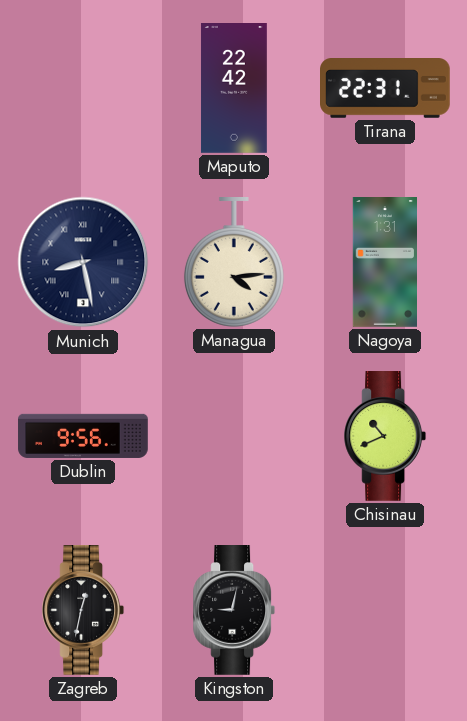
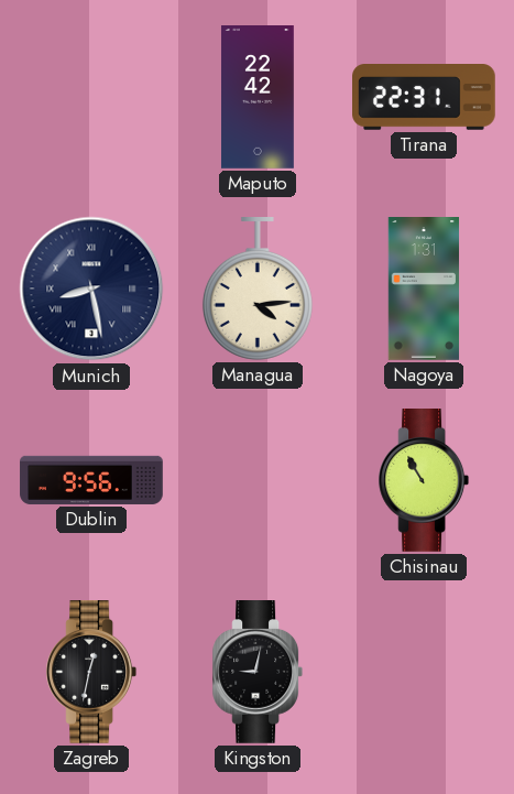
Chisinau: 10:41 -> 10:55
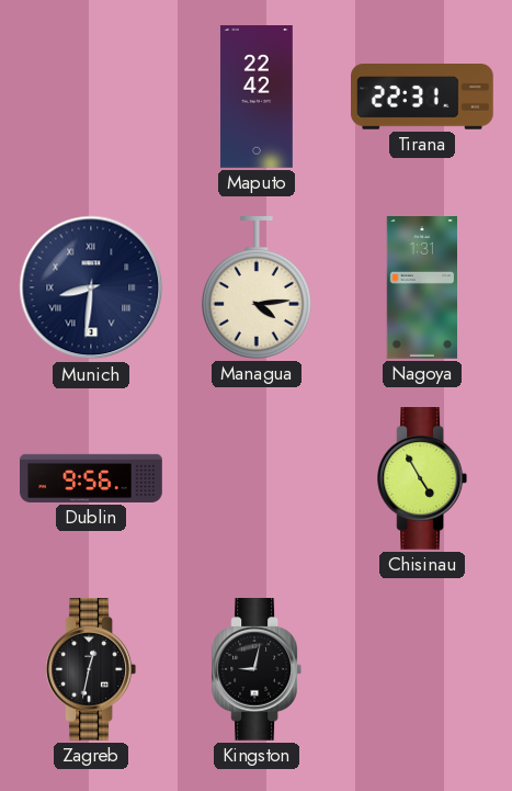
Munich: 8:28 -> 8:31
Chisinau: 10:55 -> 4:55
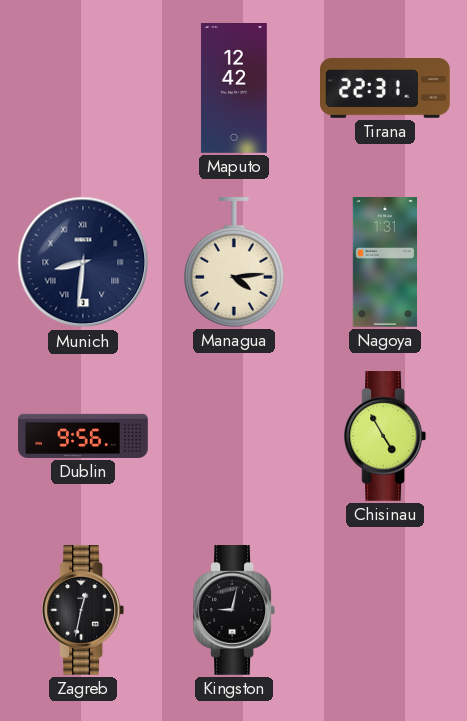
Maputo: 22:42 -> 12:42
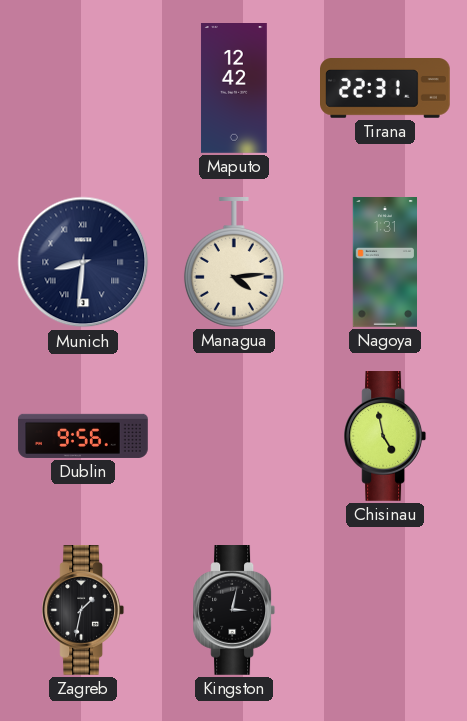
Chisinau: 4:55 -> 4:58
Zagreb: 12:32 -> 1:32
Kingston: 9:02 -> 3:02
